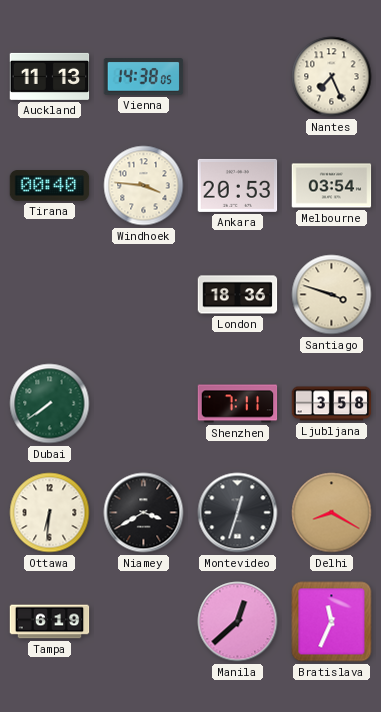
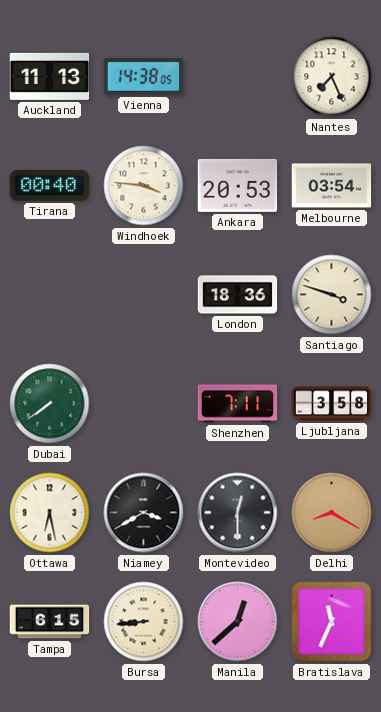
Ottawa: 6:31 -> 6:28
Montevideo: 12:33 -> 12:30
Tampa: 6:19 -> 6:15
Bursa: none -> 8:44
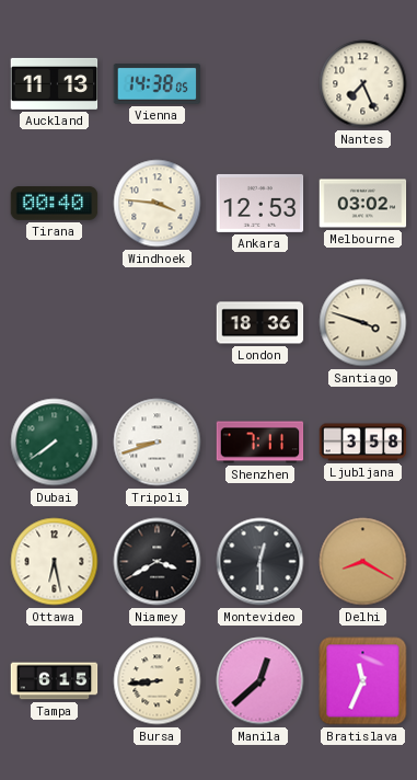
Ankara: 20:53 -> 12:53
Melbourne: 03:54 -> 03:02
Tripoli: none -> 8:42
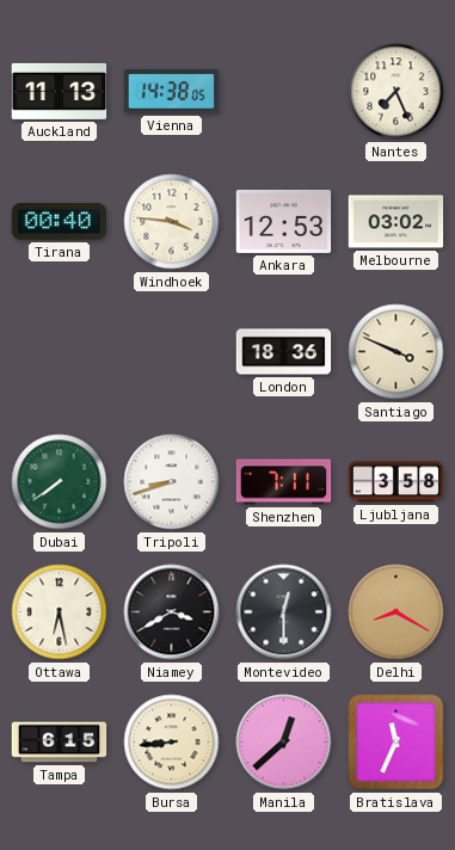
Santiago: 3:48 -> 3:49
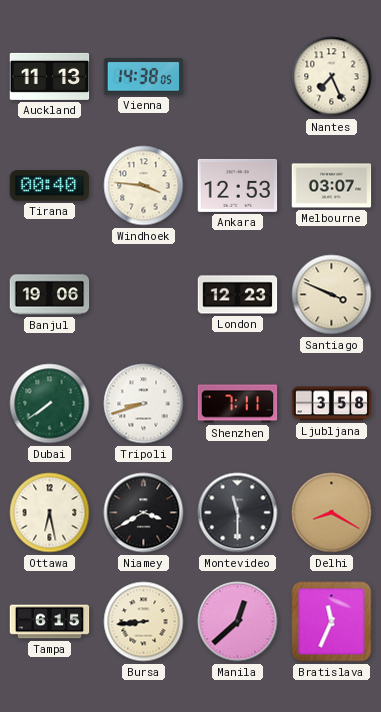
Melbourne: 03:02 -> 03:07
Banjul: none -> 19:06
London: 18:36 -> 12:23
Montevideo: 12:30 -> 11:30
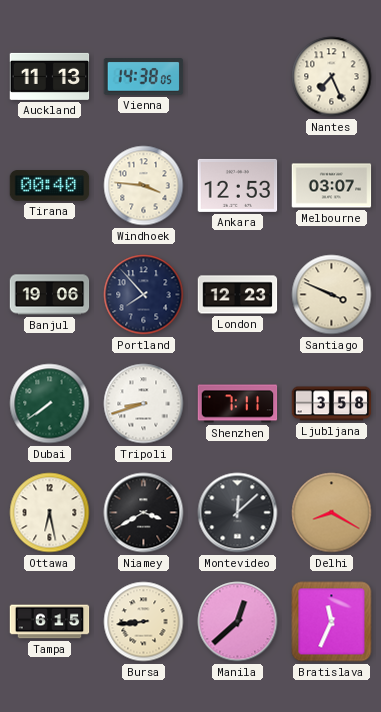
Portland: none -> 7:53
Montevideo: 11:30 -> 12:08
